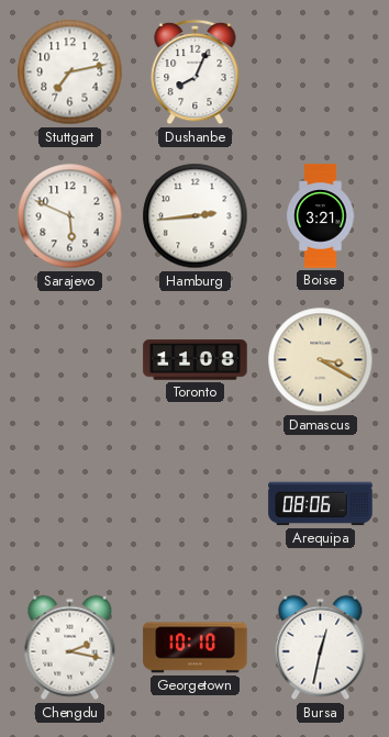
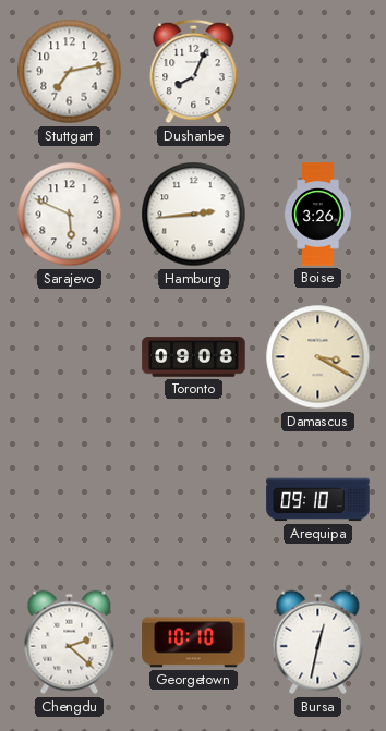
Boise: 3:21 -> 3:26
Toronto: 11:08 -> 09:08
Arequipa: 08:06 -> 09:10
Chengdu: 2:17 -> 2:22
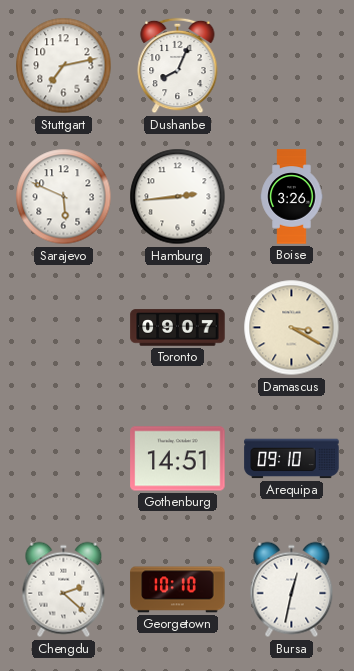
Toronto: 09:08 -> 09:07
Gothenburg: none -> 14:51
